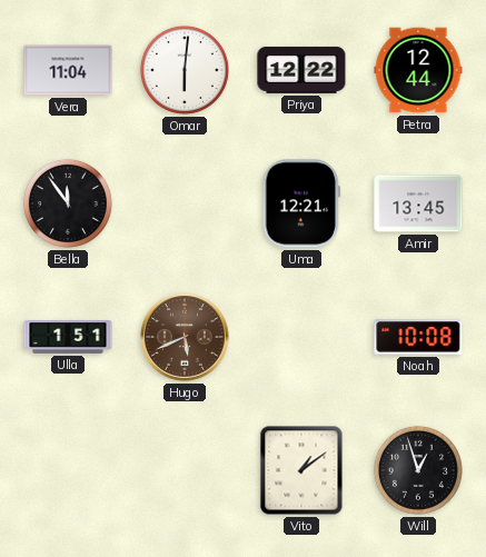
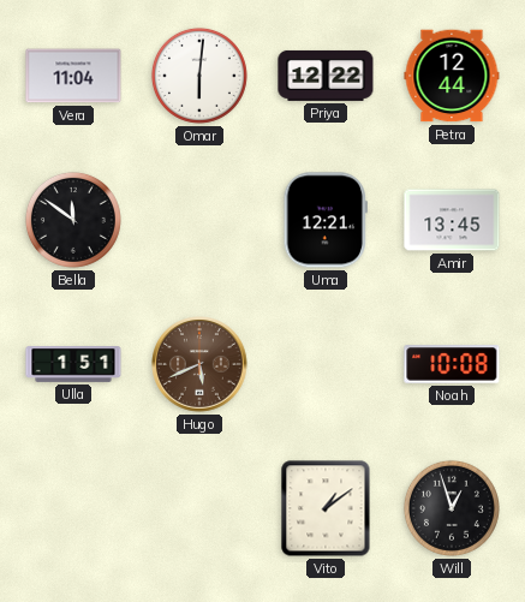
Bella: 11:54 -> 11:51
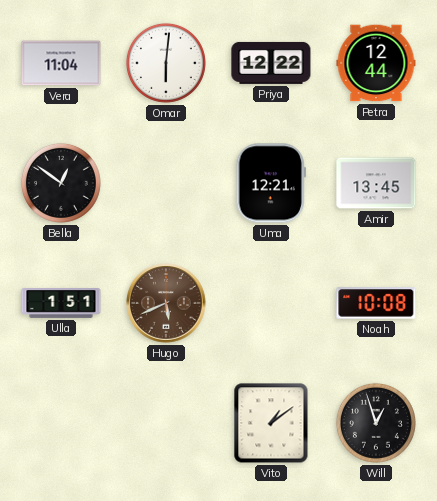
Bella: 11:51 -> 12:51
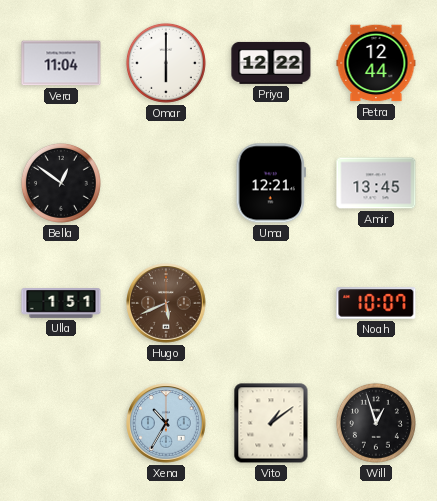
Omar: 6:01 -> 6:00
Noah: 10:08 -> 10:07
Xena: none -> 10:35
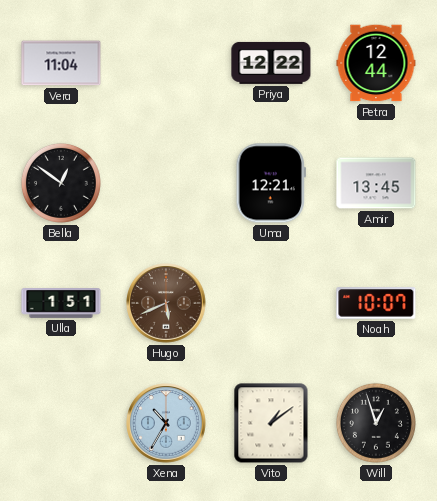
Omar: 6:00 -> none
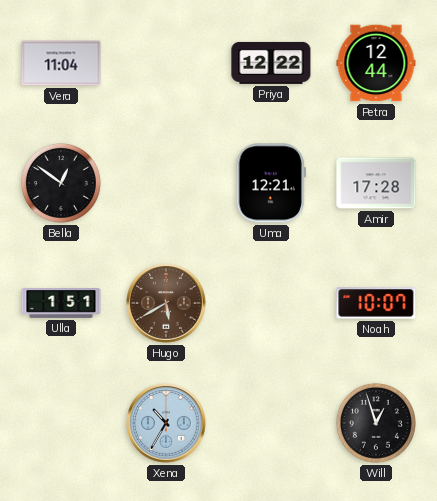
Amir: 13:45 -> 17:28
Hugo: 5:41 -> 5:40
Vito: 1:09 -> none
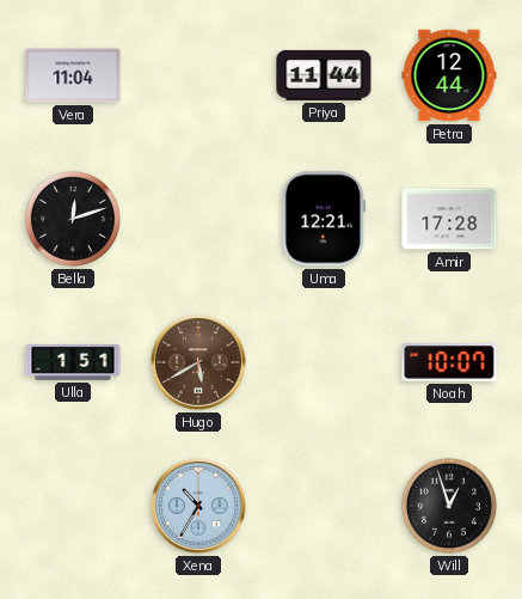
Priya: 12:22 -> 11:44
Bella: 12:51 -> 12:12
